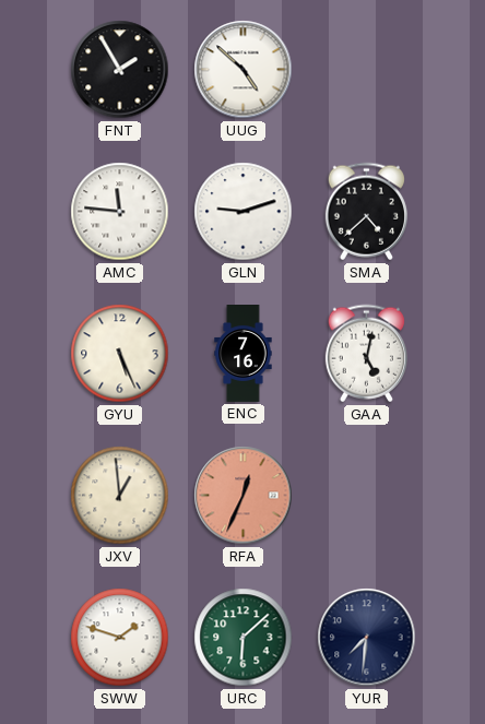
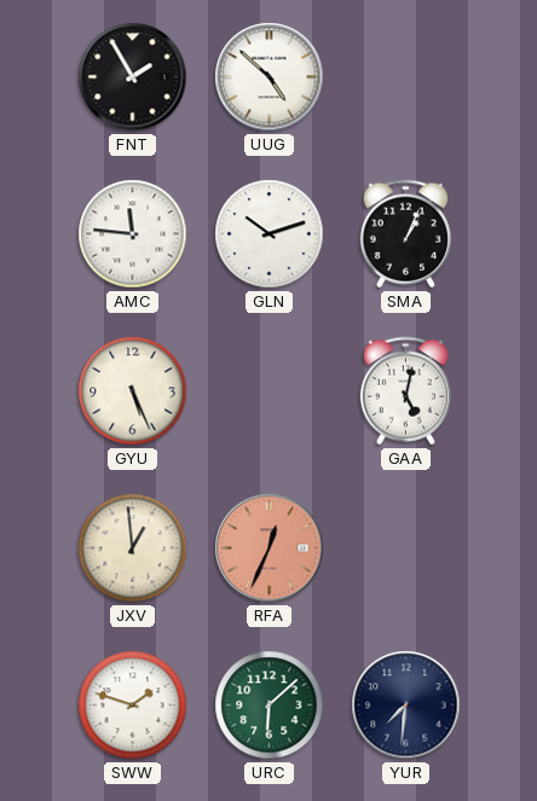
GLN: 9:12 -> 10:12
SMA: 4:38 -> 1:04
ENC: 7:16 -> none
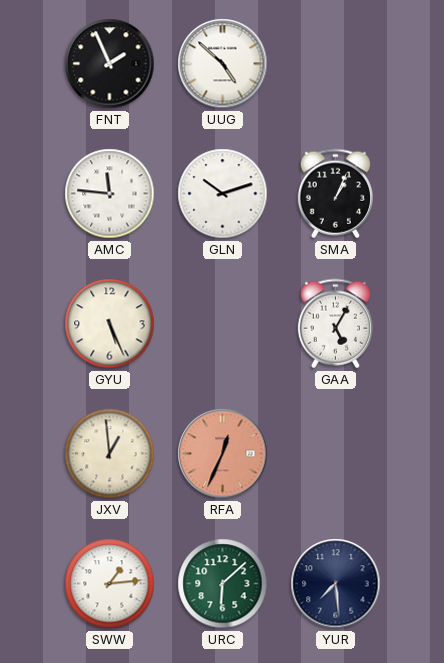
FNT: 1:55 -> 1:56
GAA: 5:02 -> 5:05
SWW: 1:48 -> 1:14
YUR: 7:31 -> 7:29
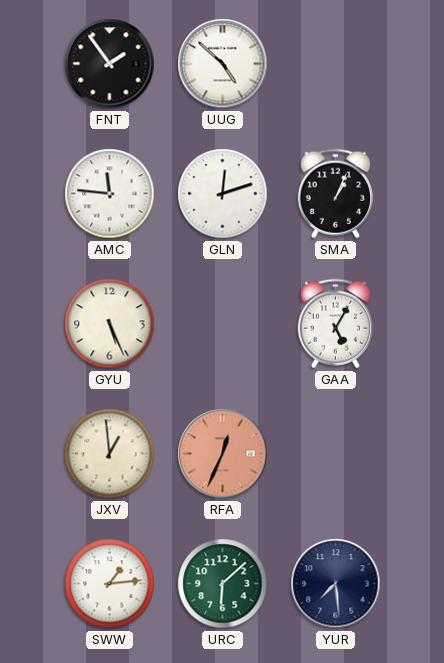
FNT: 1:56 -> 1:54
GLN: 10:12 -> 12:12
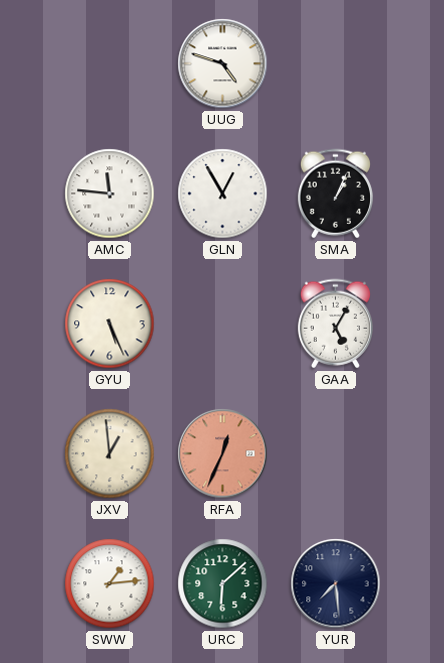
FNT: 1:54 -> none
UUG: 4:52 -> 4:48
GLN: 12:12 -> 12:55
